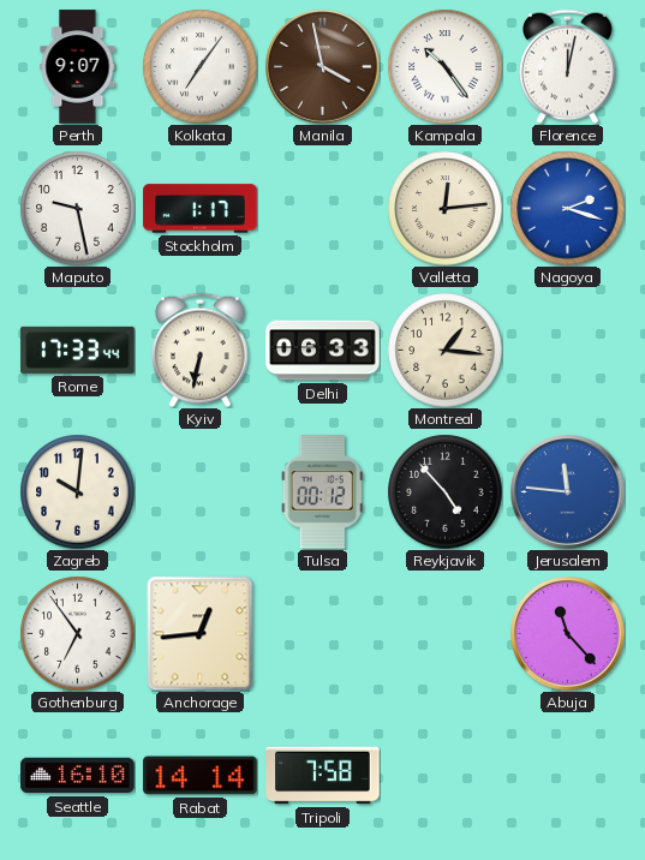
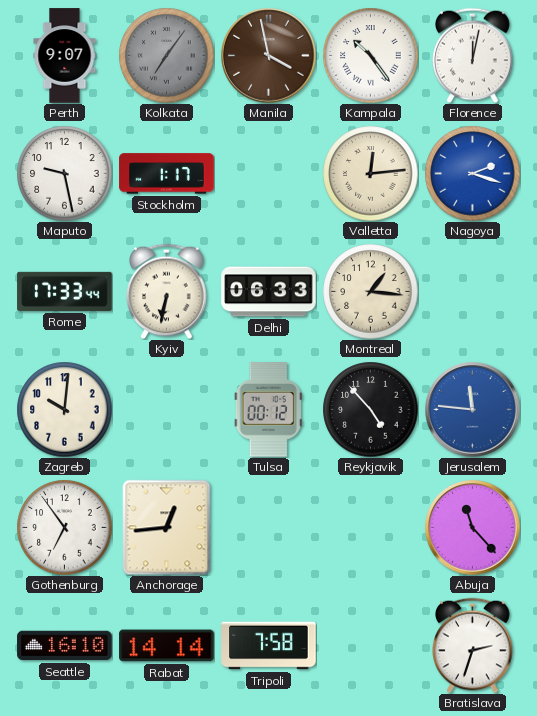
Kolkata dial: white -> grey
Bratislava: none -> 2:33
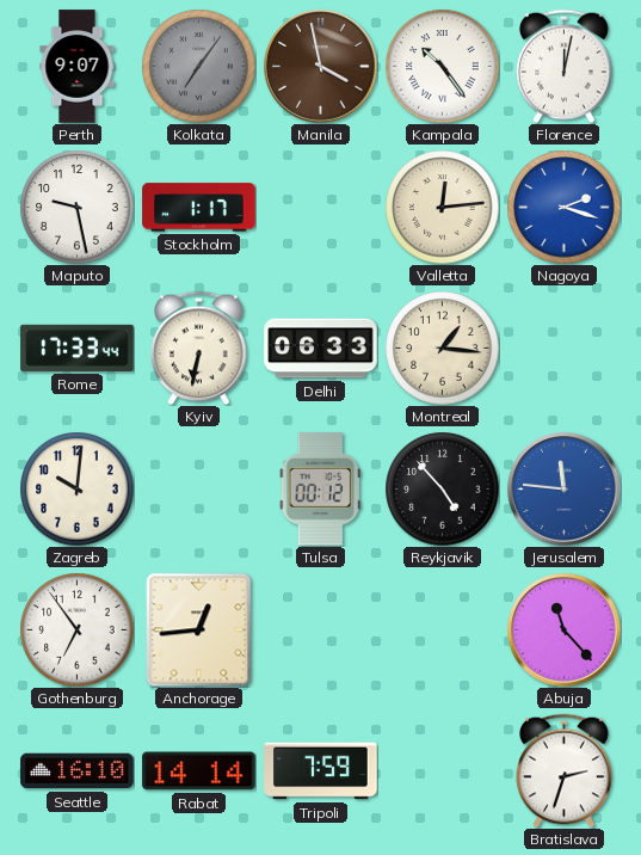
Tripoli: 7:58 -> 7:59
